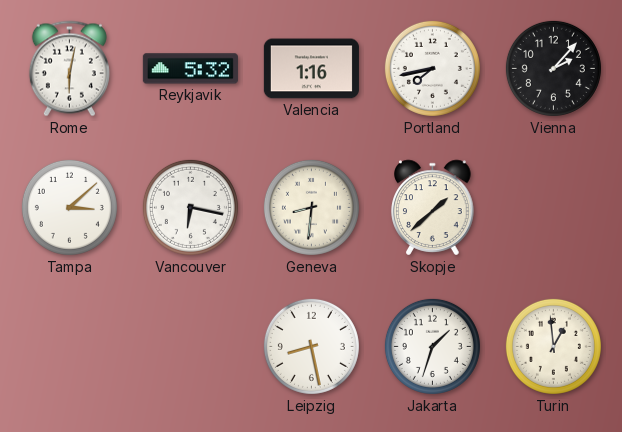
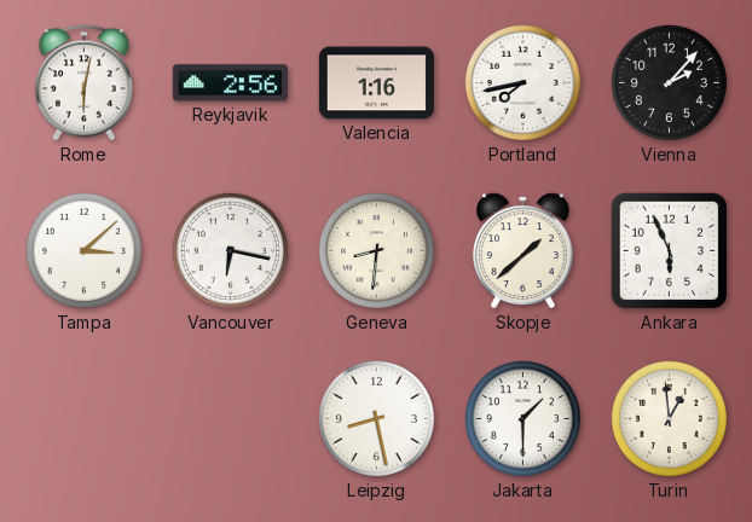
Reykjavik: 5:32 -> 2:56
Ankara: none -> 5:56
Jakarta: 1:33 -> 1:30
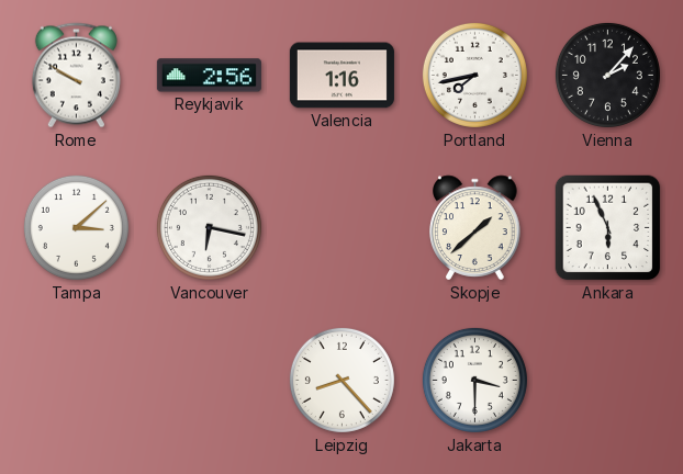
Rome: 6:02 -> 9:50
Geneva: 8:31 -> none
Leipzig: 8:28 -> 8:23
Jakarta: 1:30 -> 3:30
Turin: 12:59 -> none
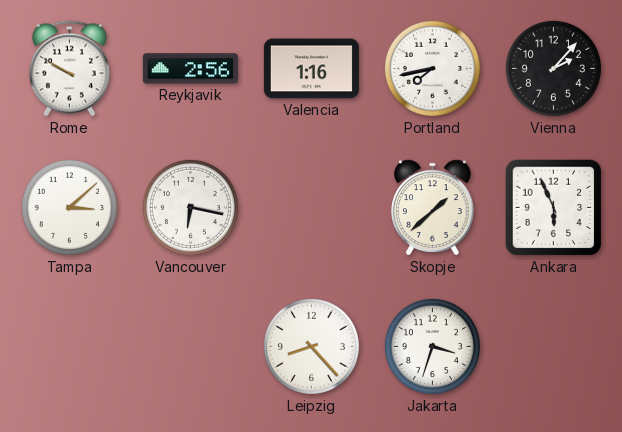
Jakarta: 3:30 -> 3:33
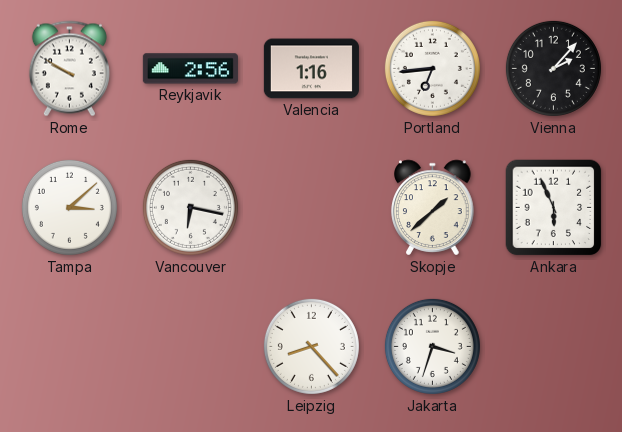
Portland: 7:43 -> 6:44
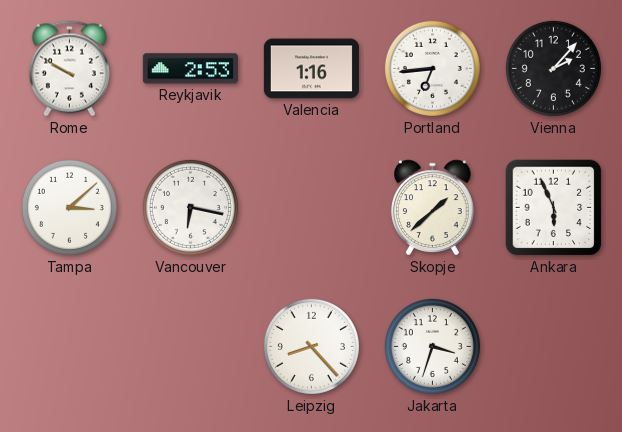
Reykjavik: 2:56 -> 2:53
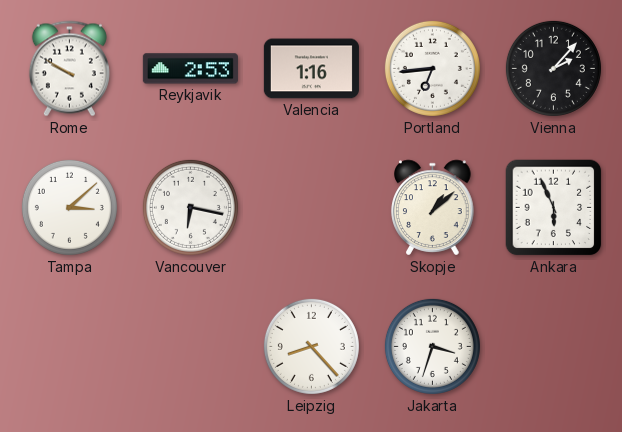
Skopje: 1:38 -> 1:08
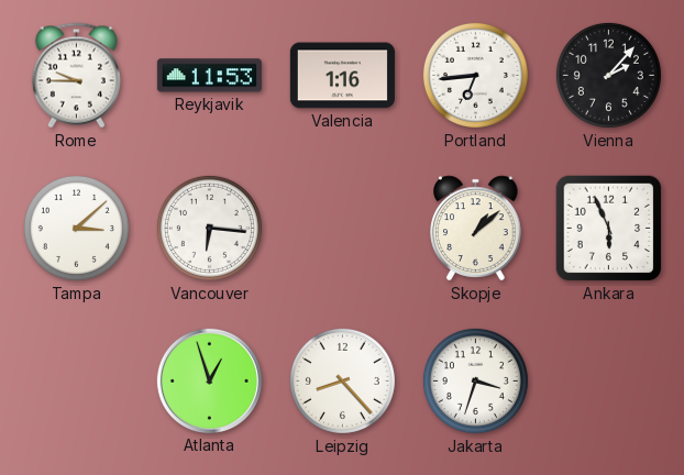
Rome: 9:50 -> 9:45
Reykjavik: 2:53 -> 11:53
Vancouver: 6:17 -> 6:16
Atlanta: none -> 12:57
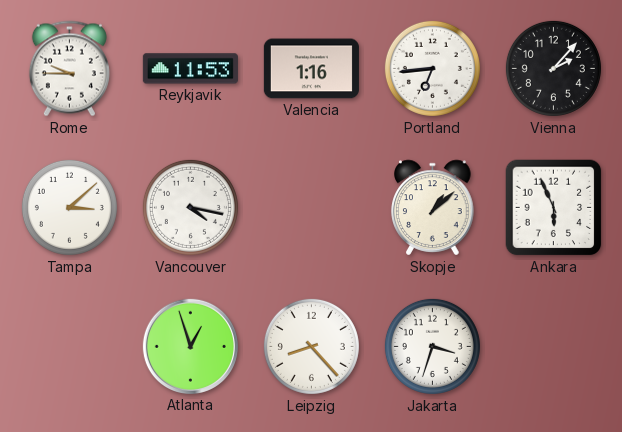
Vancouver: 6:16 -> 4:17
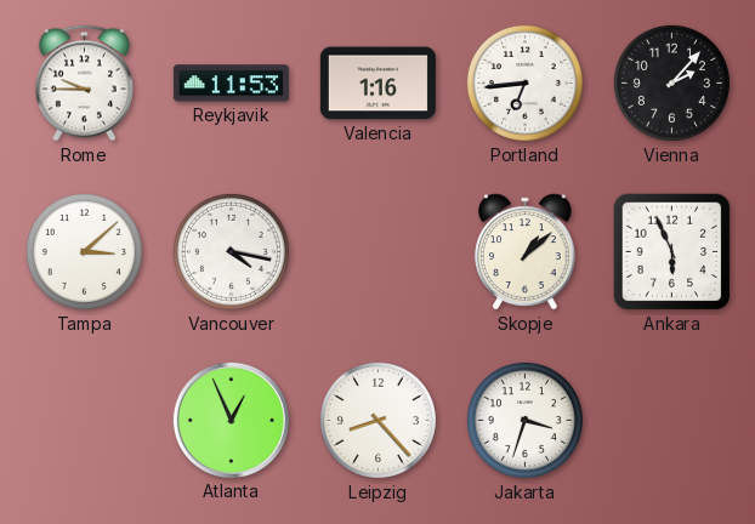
Atlanta: 12:57 -> 12:56
